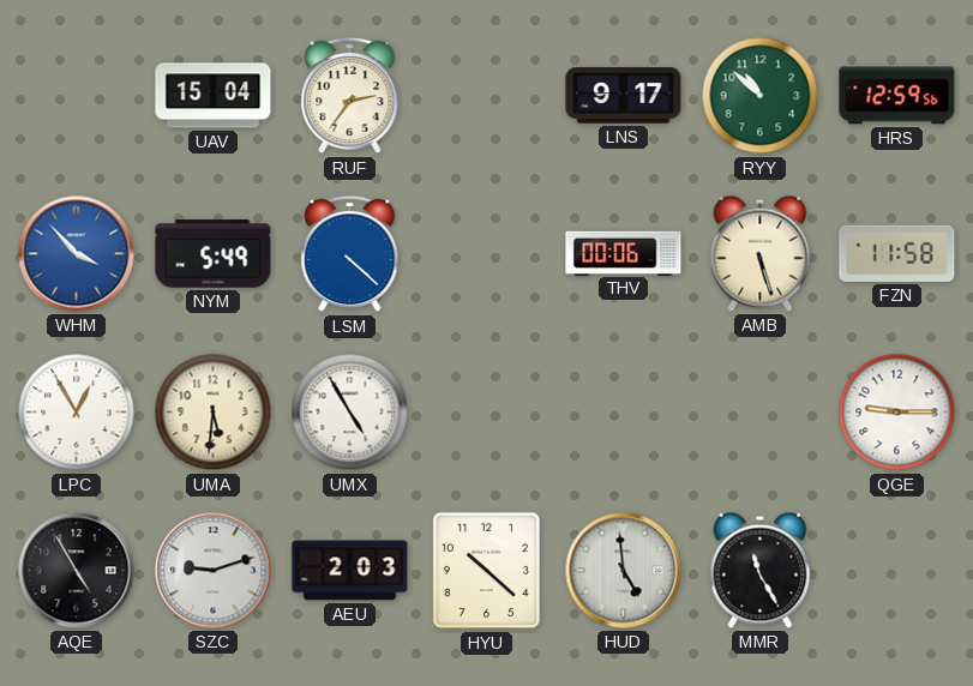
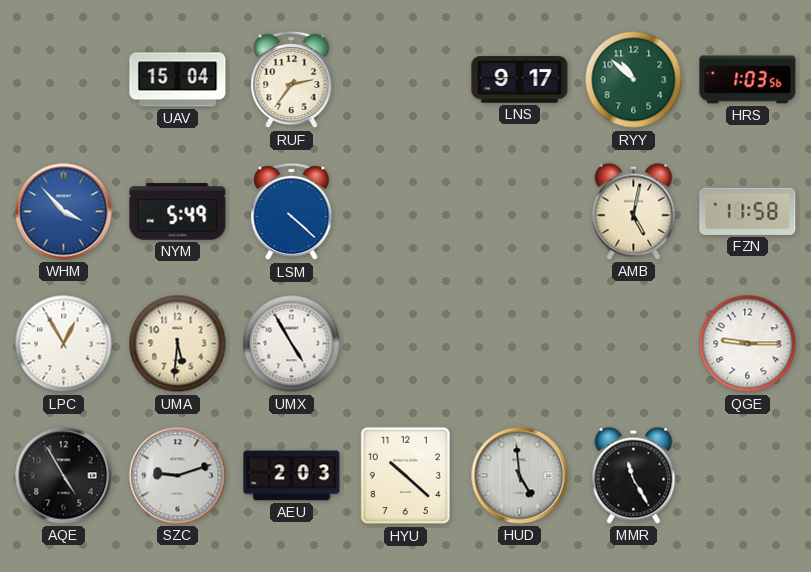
HRS: 12:59 -> 1:03
THV: 00:06 -> none
AMB: 5:27 -> 5:02
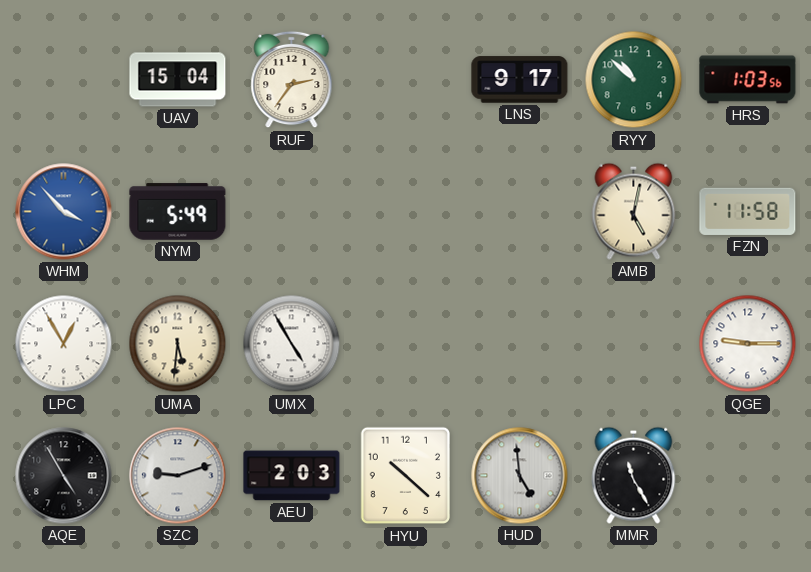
LSM: 4:22 -> none
